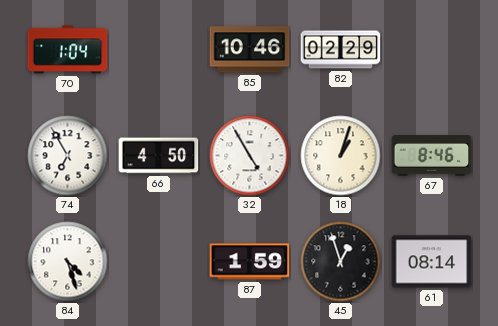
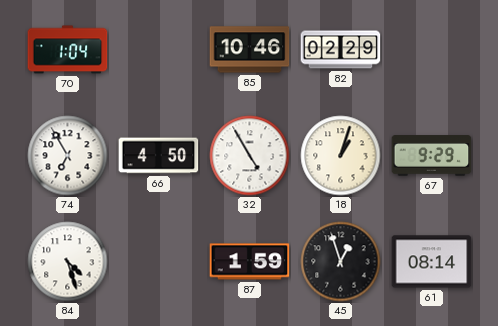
67: 8:46 -> 9:29
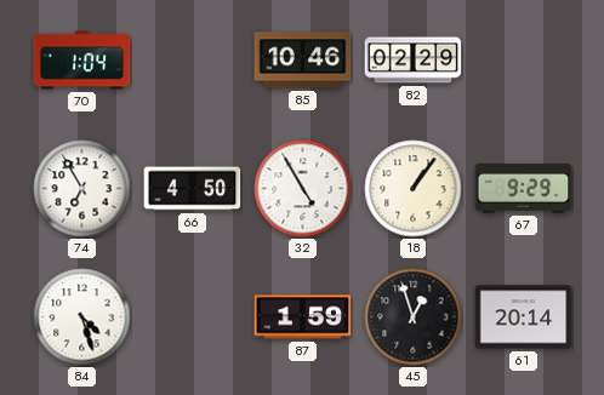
18: 1:03 -> 1:06
61: 08:14 -> 20:14
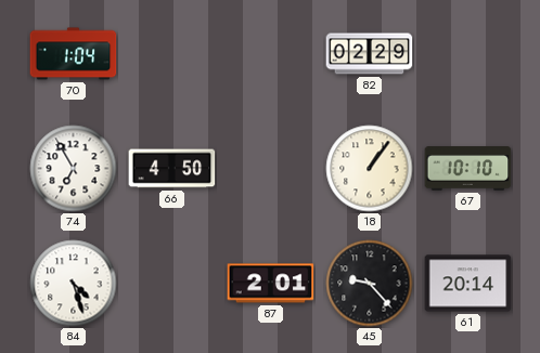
85: 10:46 -> none
32: 4:55 -> none
67: 9:29 -> 10:10
87: 1:59 -> 2:01
45: 12:57 -> 9:23
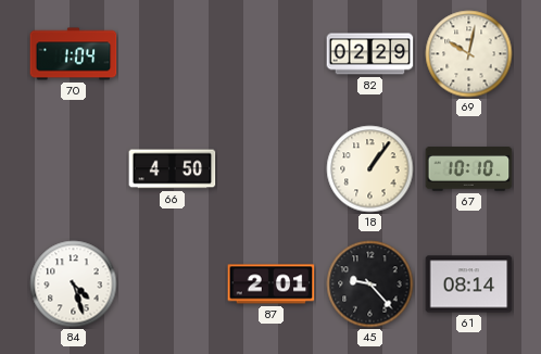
69: none -> 10:02
74: 6:55 -> none
61: 20:14 -> 08:14
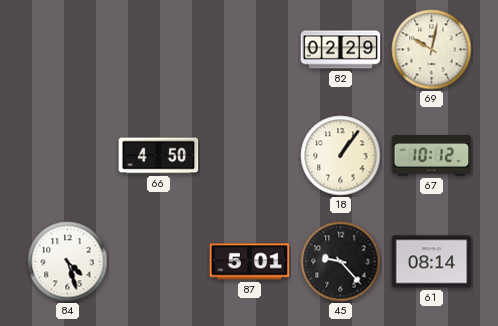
70: 1:04 -> none
67: 10:10 -> 10:12
87: 2:01 -> 5:01
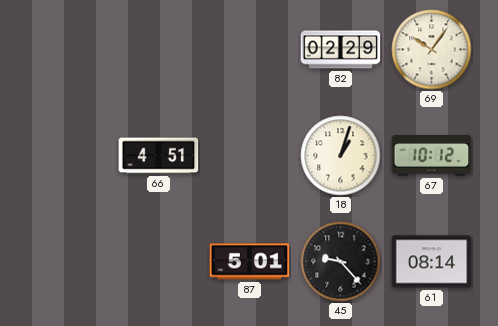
69: 10:02 -> 10:06
66: 4:50 -> 4:51
18: 1:06 -> 1:03
84: 4:27 -> none
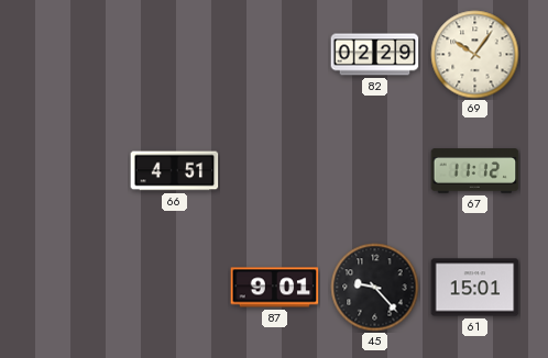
18: 1:03 -> none
67: 10:12 -> 11:12
87: 5:01 -> 9:01
61: 08:14 -> 15:01
